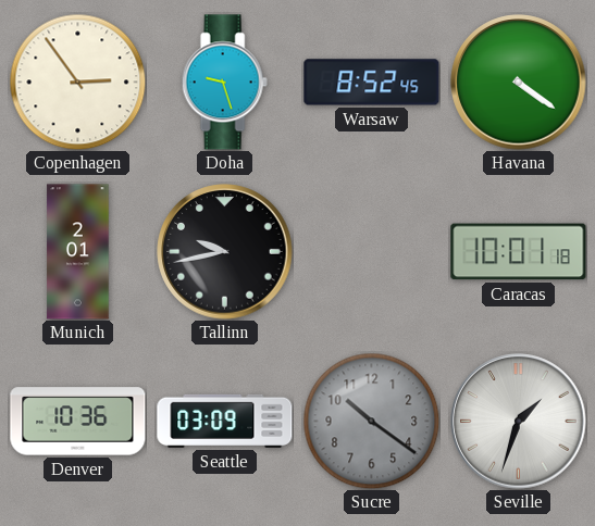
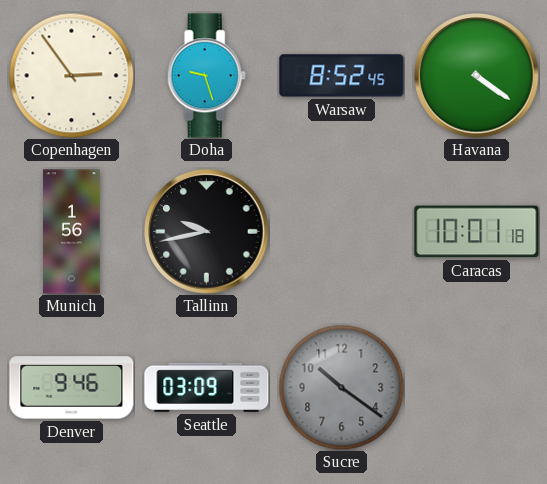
Munich: 2:01 -> 1:56
Denver: 10:36 -> 9:46
Seville: 1:33 -> none
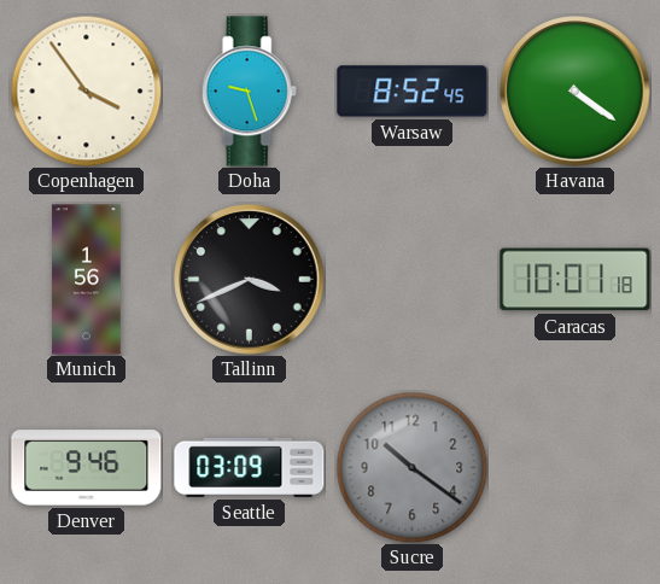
Copenhagen: 2:54 -> 3:54
Tallinn: 9:43 -> 3:41
